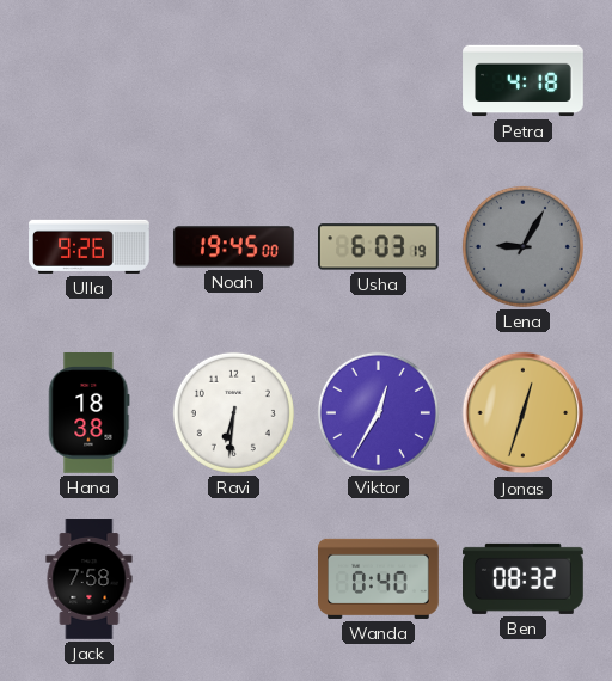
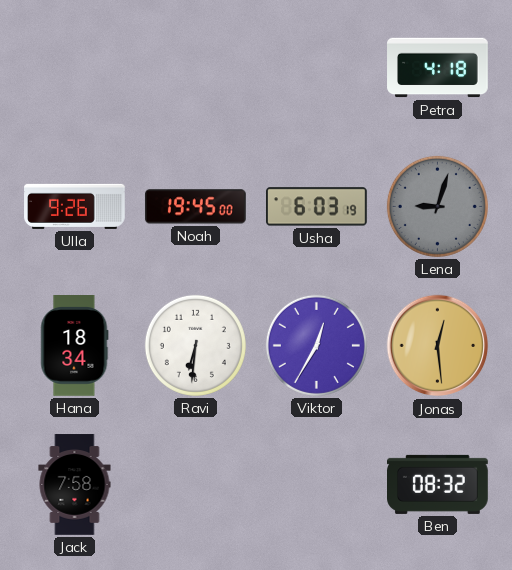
Lena: 9:05 -> 9:03
Hana: 18:38 -> 18:34
Jonas: 12:33 -> 12:29
Wanda: 0:40 -> none
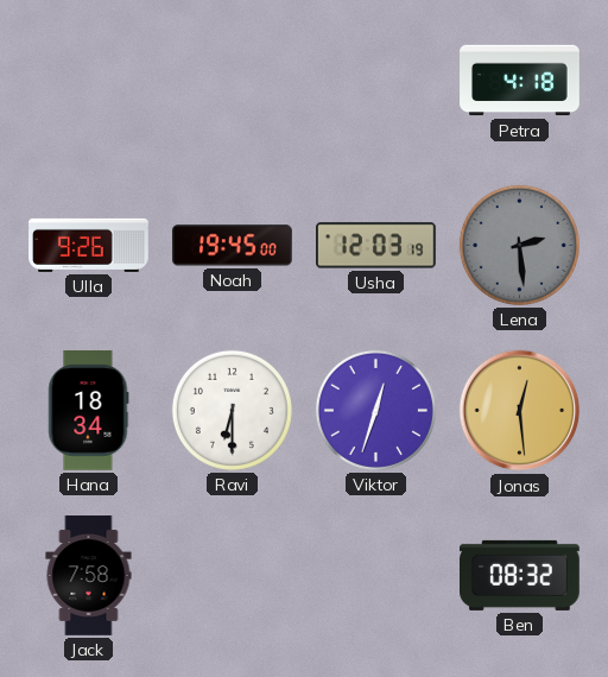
Usha: 6:03 -> 12:03
Lena: 9:03 -> 2:29
Ravi: 6:31 -> 6:30
Viktor: 12:35 -> 12:33
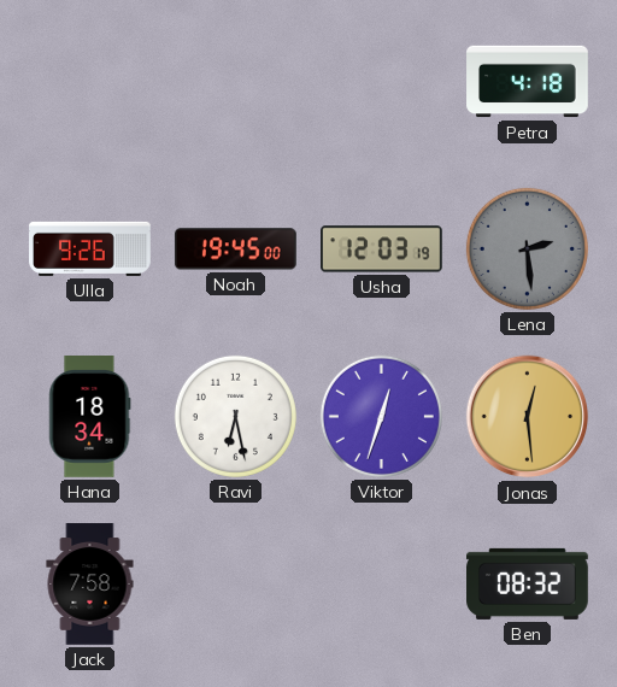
Ravi: 6:30 -> 6:28
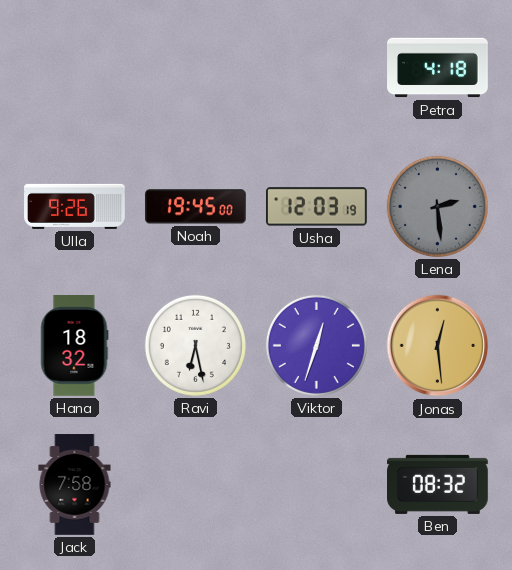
Hana: 18:34 -> 18:32
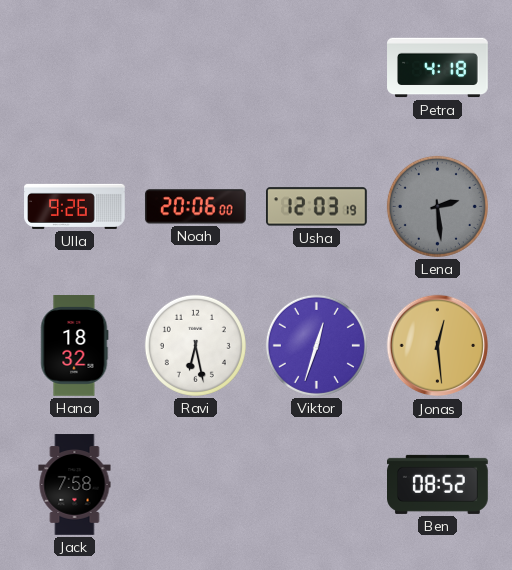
Noah: 19:45 -> 20:06
Ben: 08:32 -> 08:52
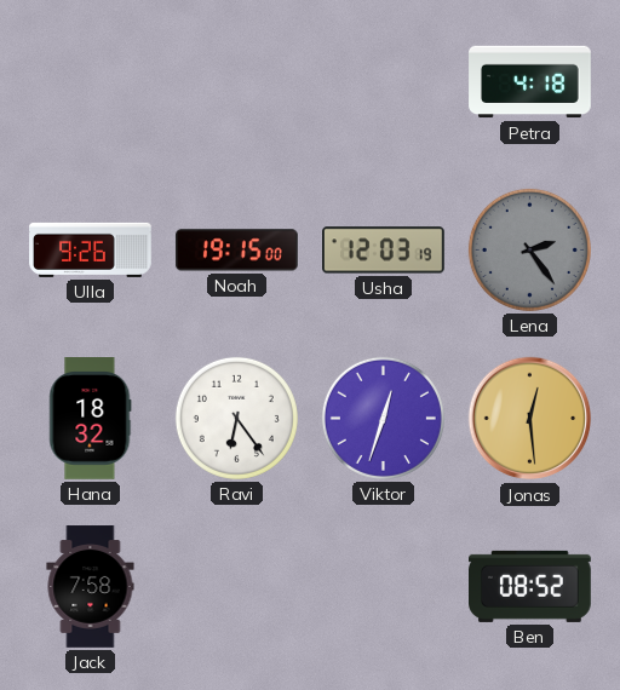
Noah: 20:06 -> 19:15
Lena: 2:29 -> 2:24
Ravi: 6:28 -> 6:24
